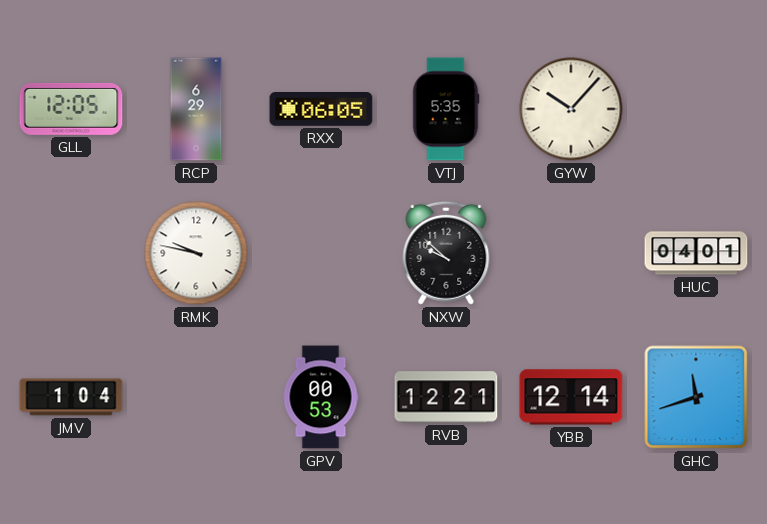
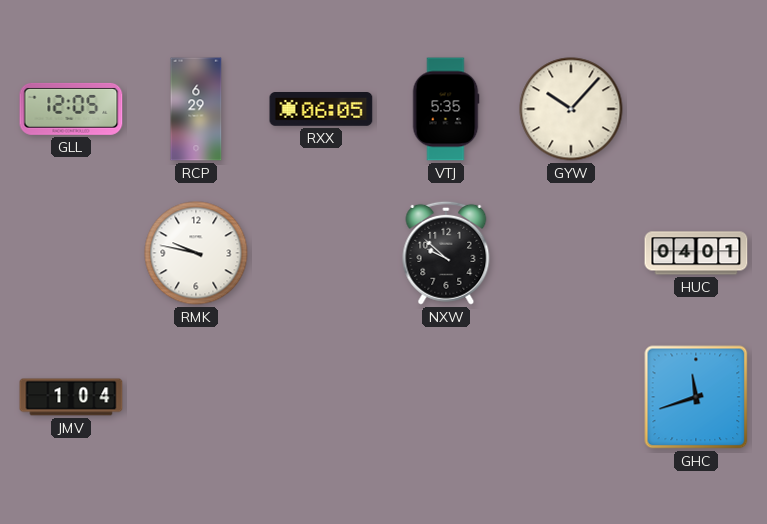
GPV: 00:53 -> none
RVB: 12:21 -> none
YBB: 12:14 -> none
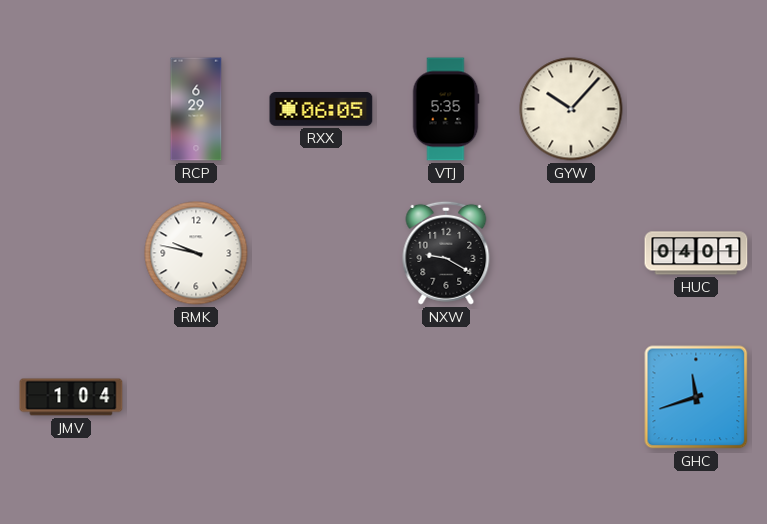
GLL: 12:05 -> none
NXW: 9:52 -> 9:20
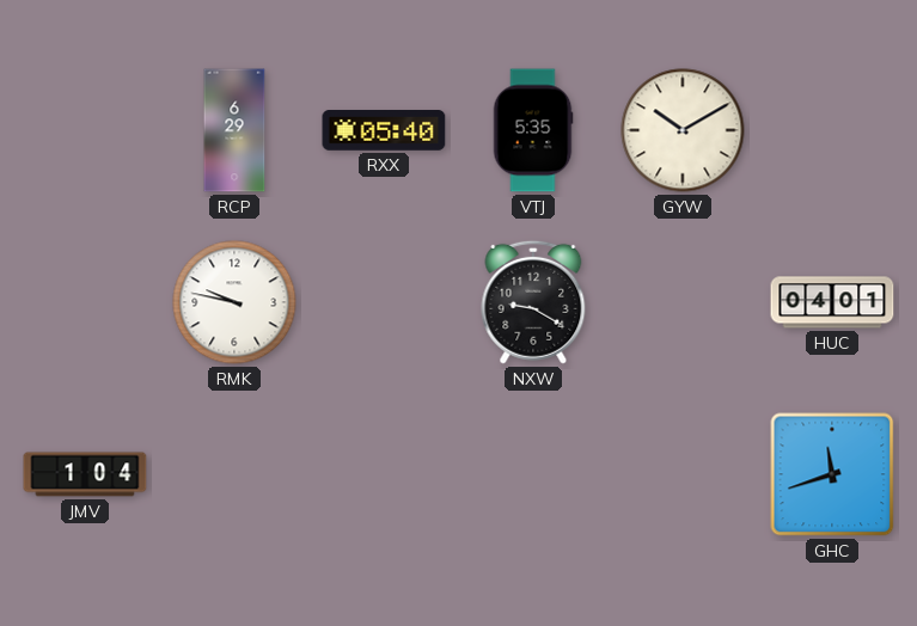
RXX: 06:05 -> 05:40
GYW: 10:07 -> 10:10
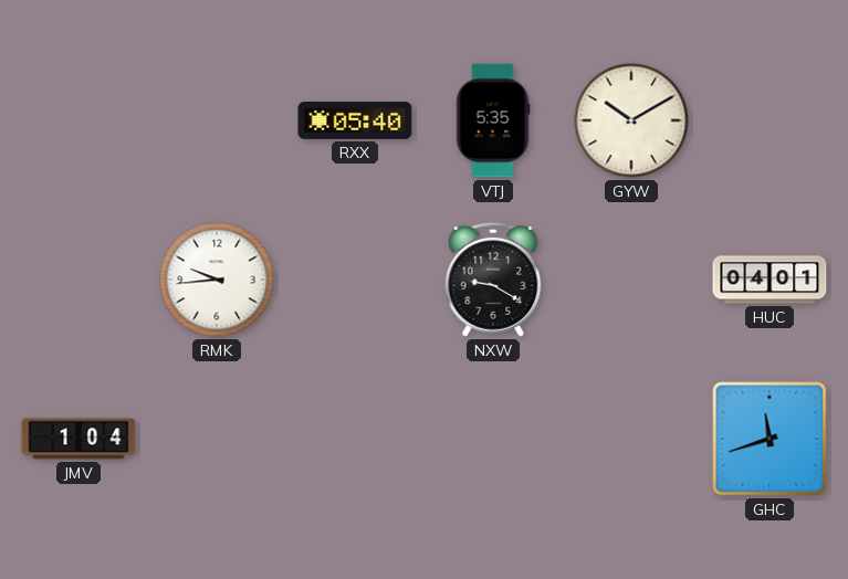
RCP: 6:29 -> none
RMK: 9:47 -> 9:44
